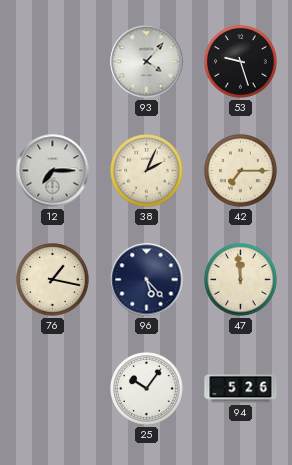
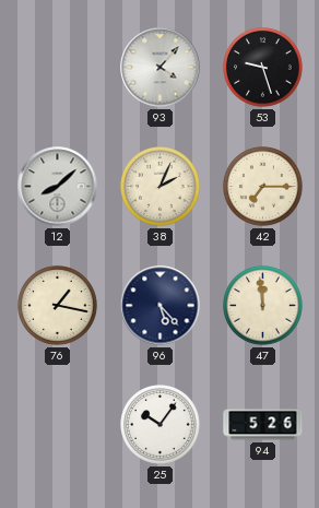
12: 7:15 -> 8:08
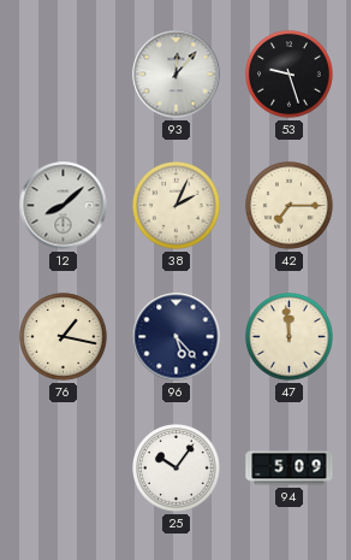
93: 4:07 -> 12:07
94: 5:26 -> 5:09
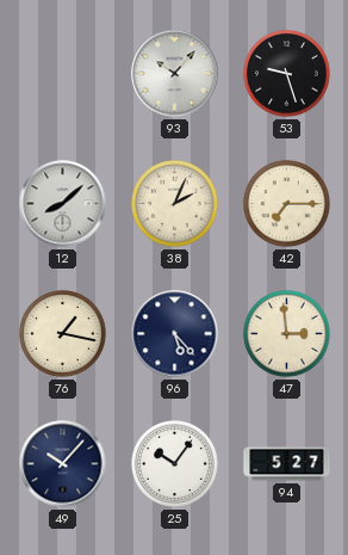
93: 12:07 -> 10:07
47: 11:59 -> 2:59
49: none -> 10:07
94: 5:09 -> 5:27
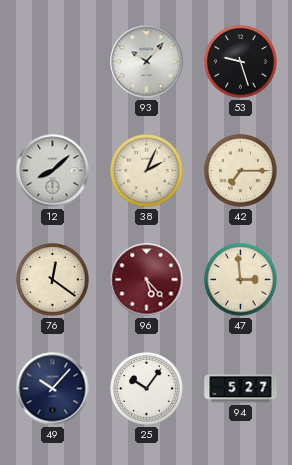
76: 1:17 -> 12:21
96 dial: navy -> burgundy
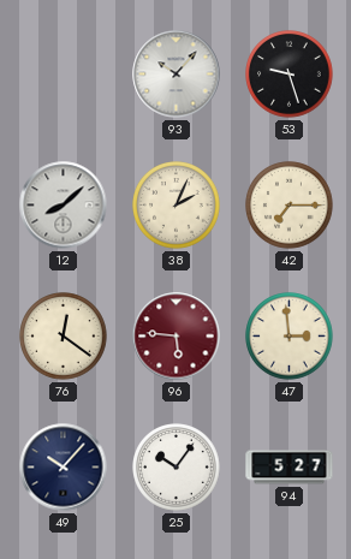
96: 5:23 -> 5:46
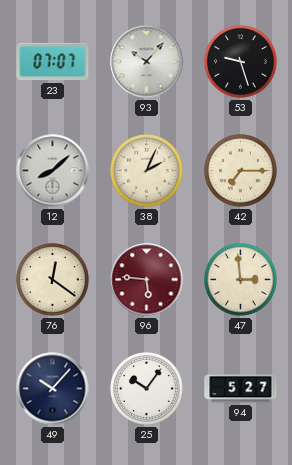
23: none -> 07:07
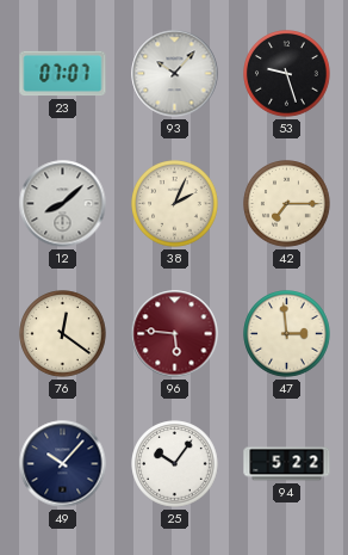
94: 5:27 -> 5:22
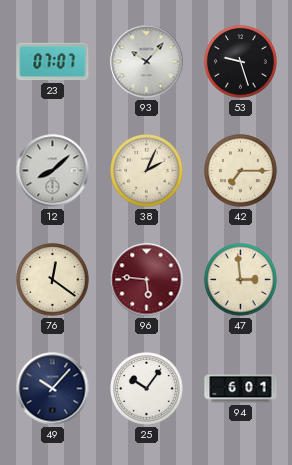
94: 5:22 -> 6:01
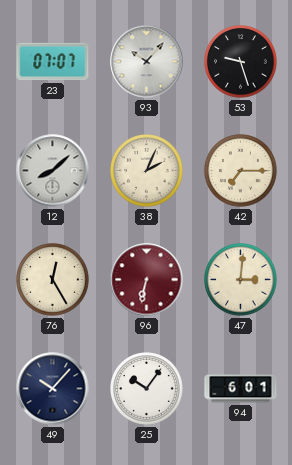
76: 12:21 -> 12:25
96: 5:46 -> 6:32
47: 2:59 -> 3:01
